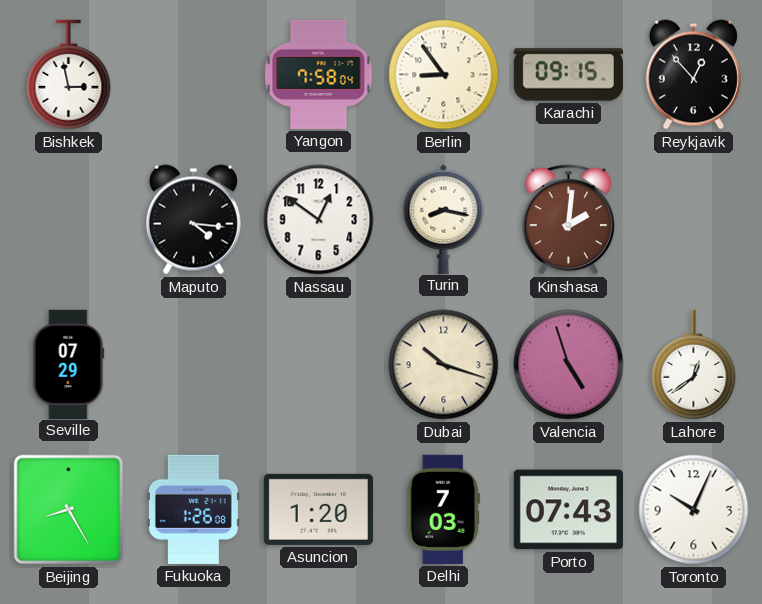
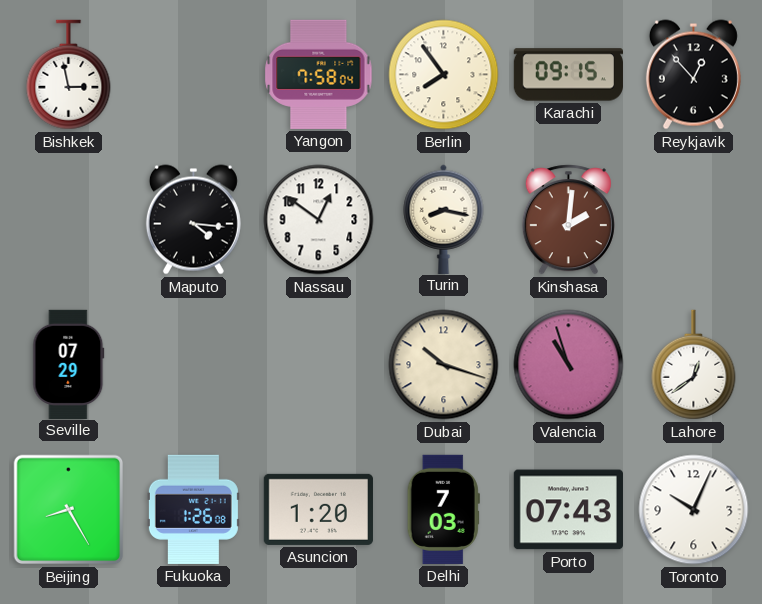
Berlin: 8:54 -> 7:54
Valencia: 4:57 -> 10:57
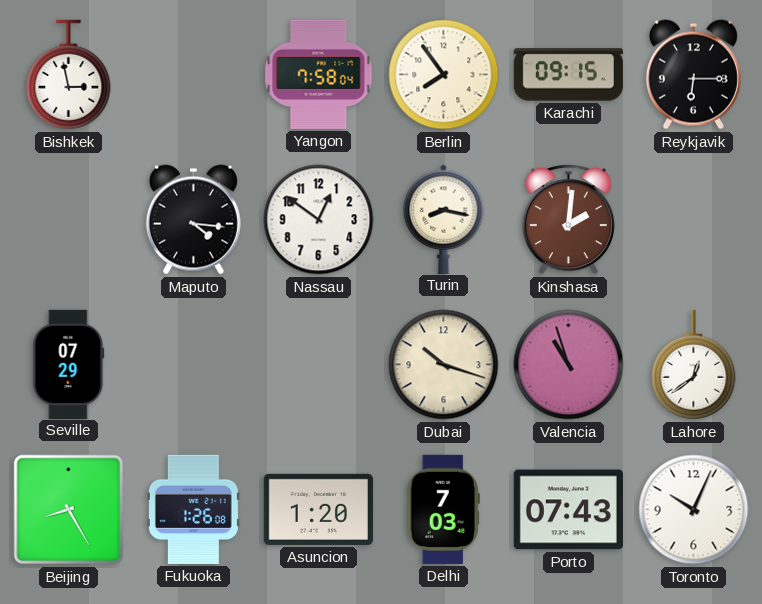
Reykjavik: 12:53 -> 6:15
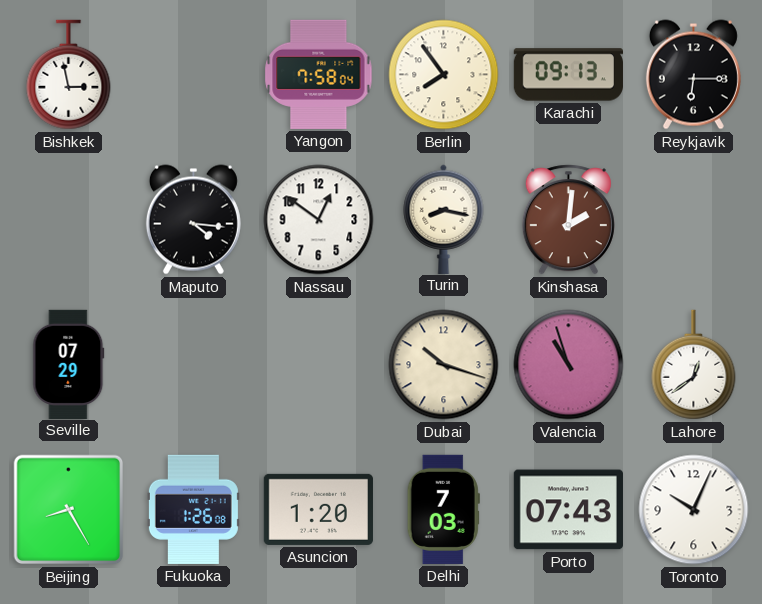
Karachi: 09:15 -> 09:13
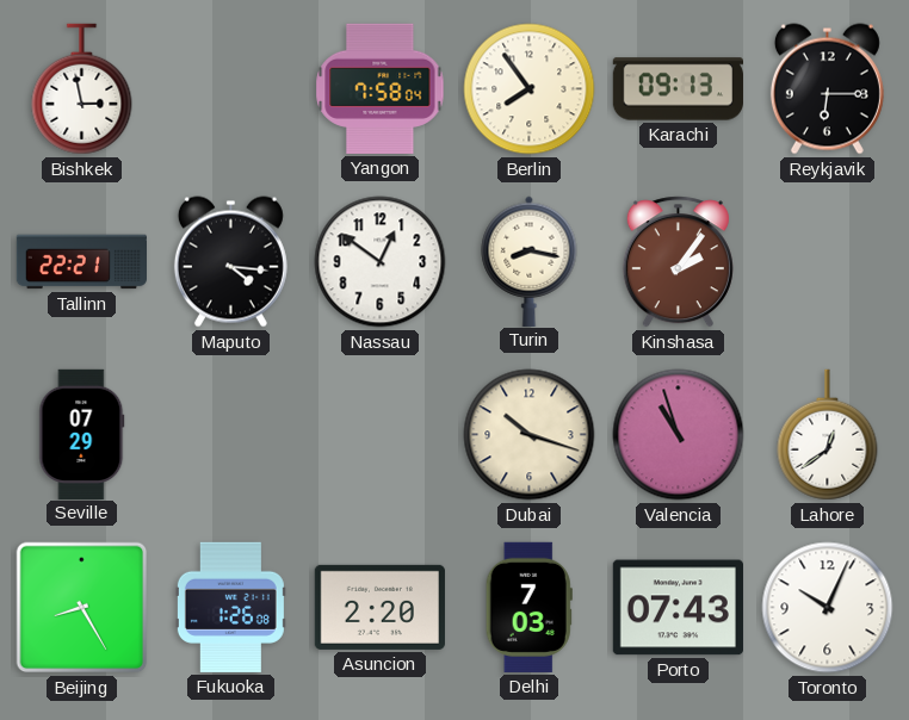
Tallinn: none -> 22:21
Kinshasa: 2:01 -> 2:06
Asuncion: 1:20 -> 2:20
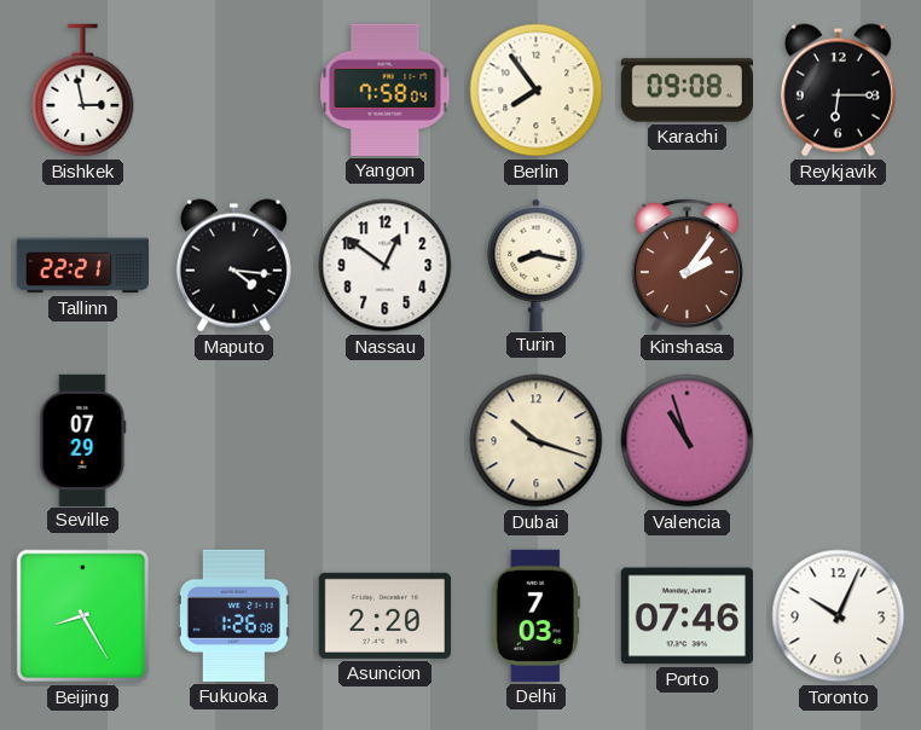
Karachi: 09:13 -> 09:08
Lahore: 12:39 -> none
Porto: 07:43 -> 07:46
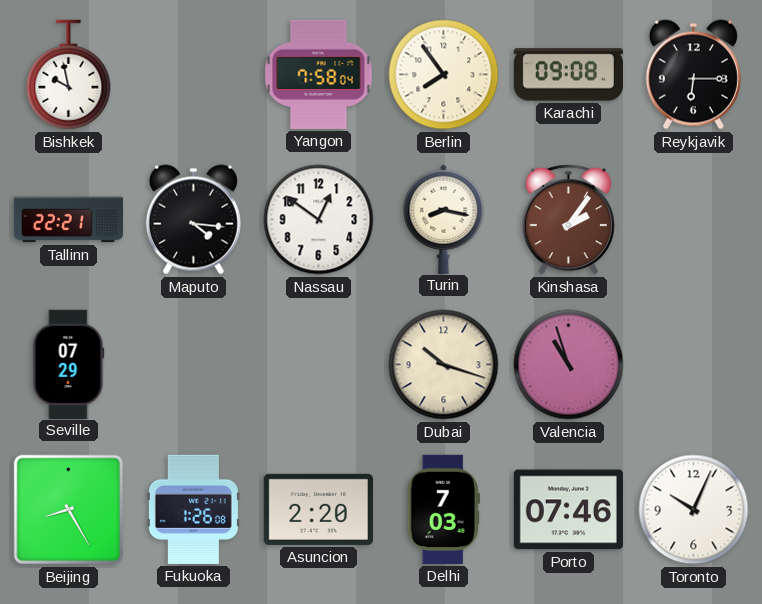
Bishkek: 2:58 -> 9:58
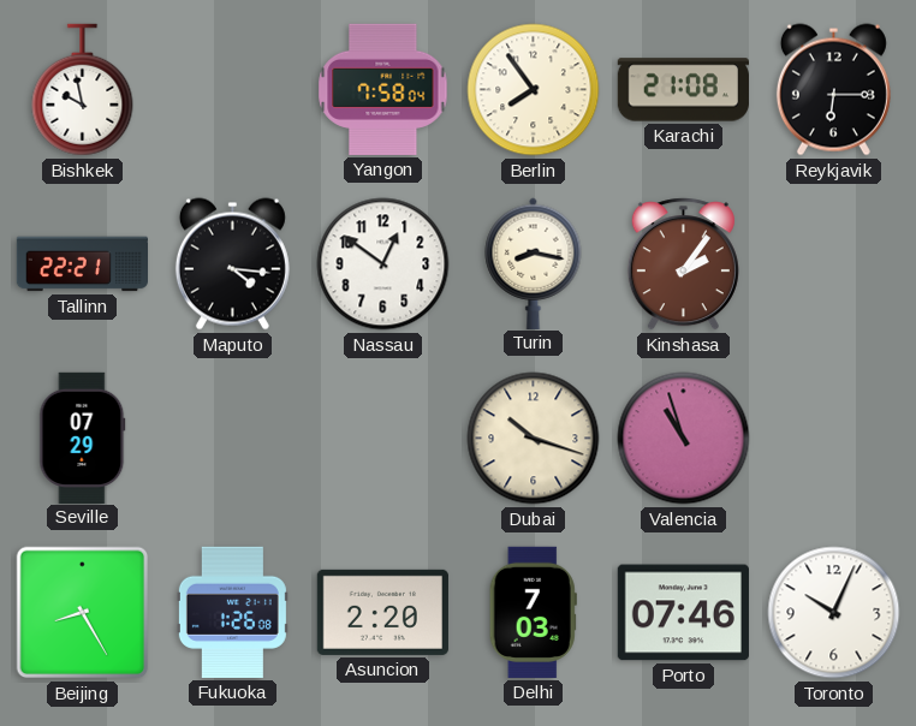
Karachi: 09:08 -> 21:08
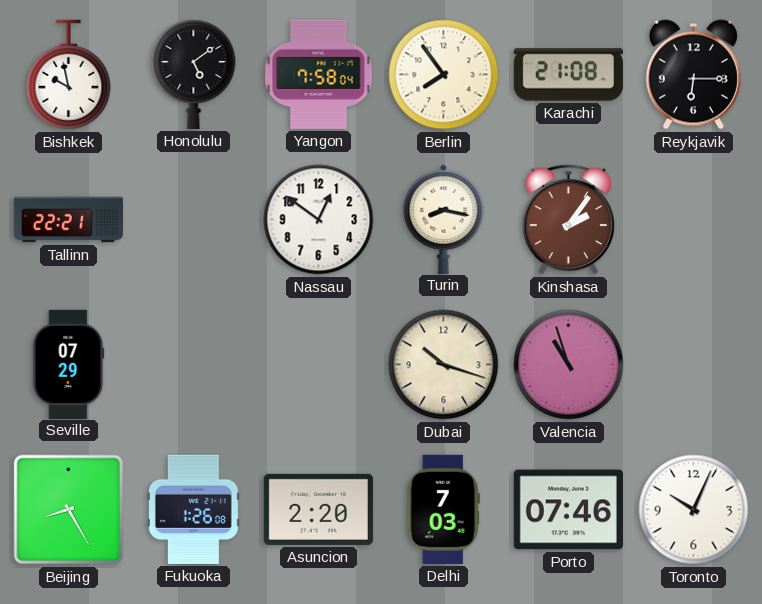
Honolulu: none -> 5:09
Maputo: 4:16 -> none
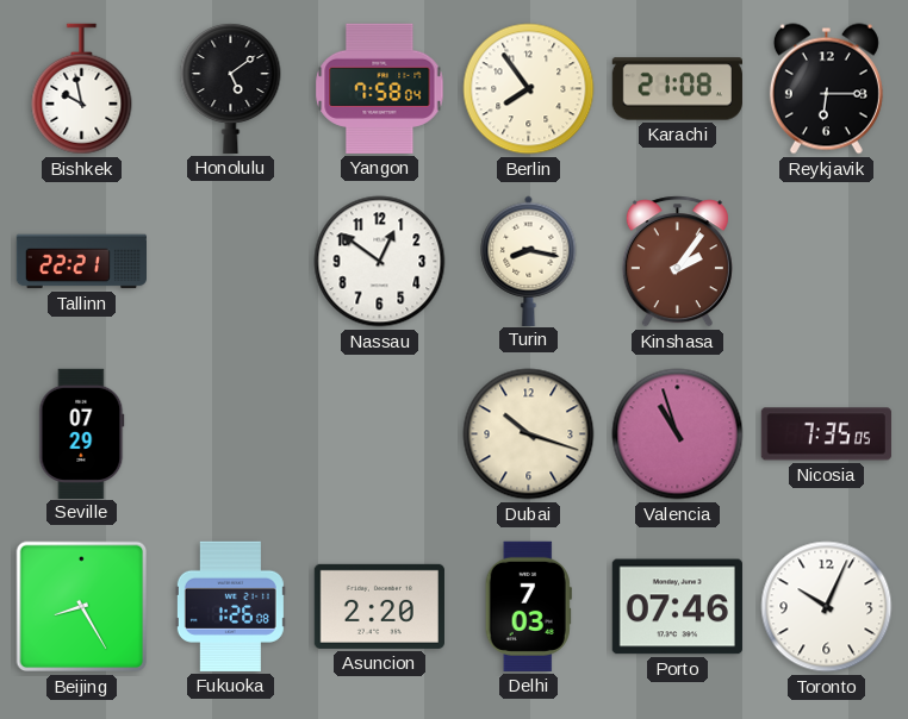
Nicosia: none -> 7:35
